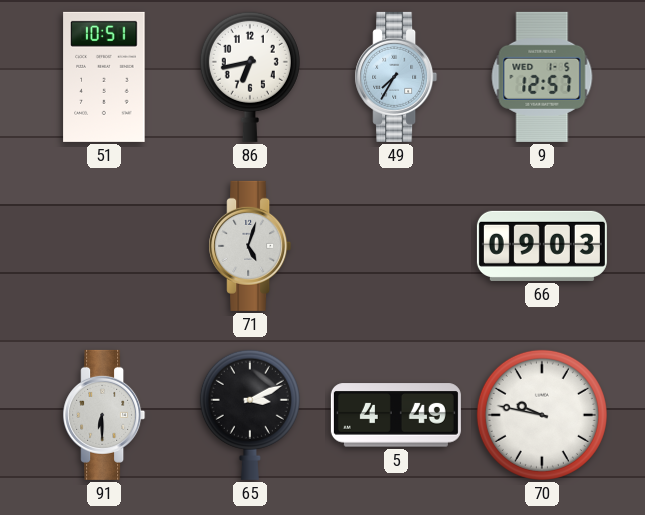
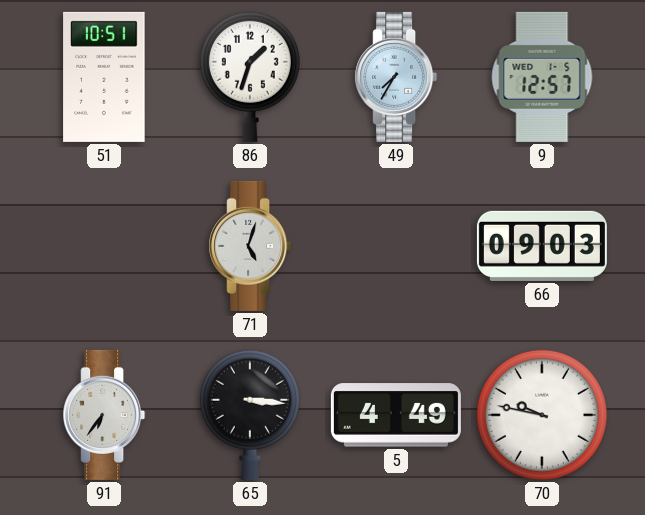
86: 6:43 -> 1:33
91: 6:30 -> 6:36
65: 3:11 -> 3:16
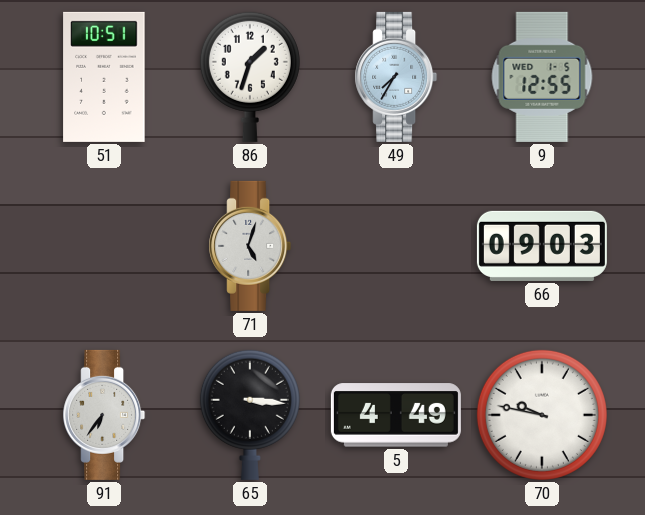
9: 12:57 -> 12:55
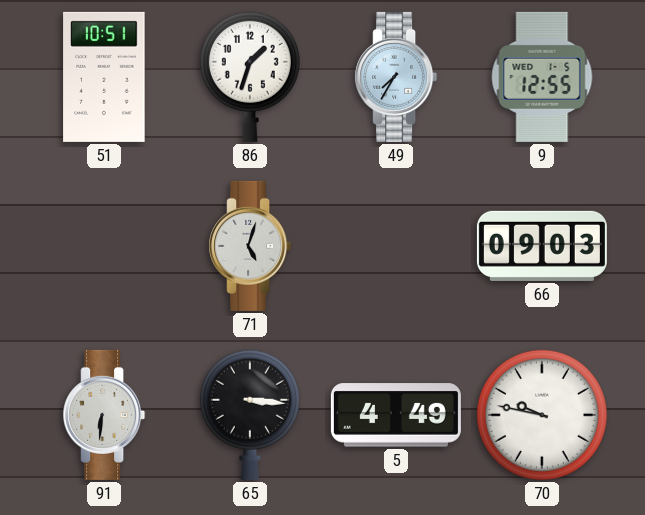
91: 6:36 -> 6:31
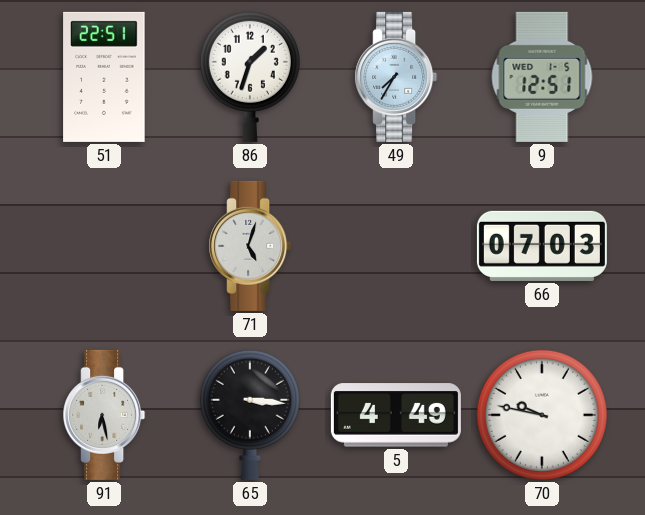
51: 10:51 -> 22:51
9: 12:55 -> 12:51
66: 09:03 -> 07:03
91: 6:31 -> 6:28
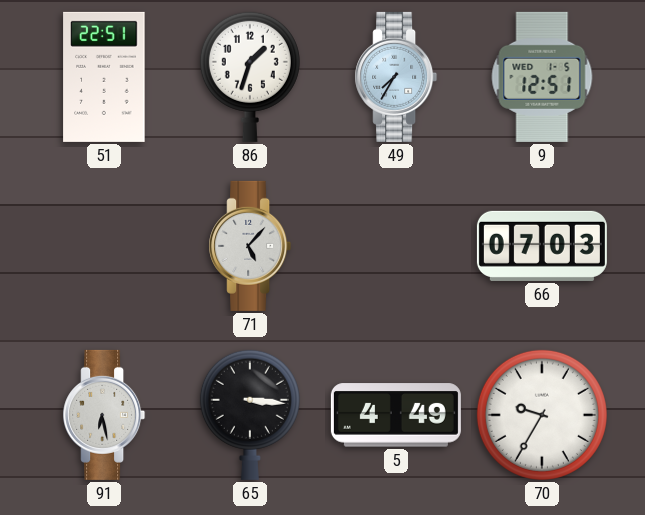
71: 5:03 -> 5:07
70: 9:47 -> 9:35
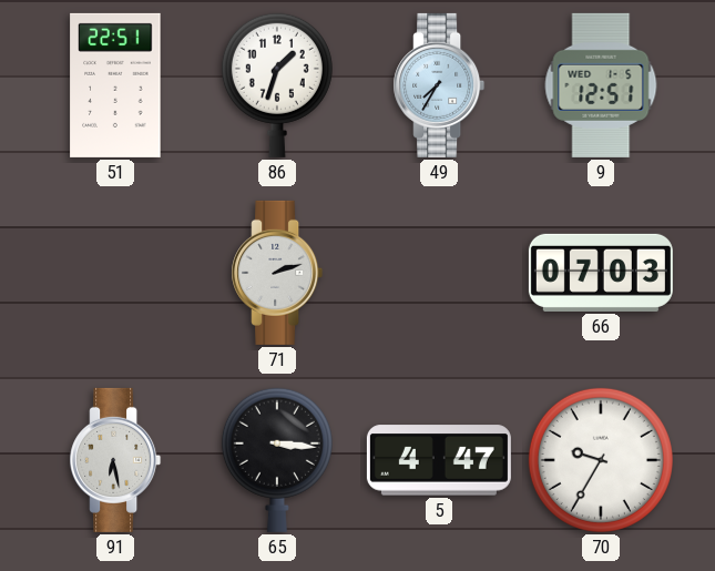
71: 5:07 -> 2:12
5: 4:49 -> 4:47
